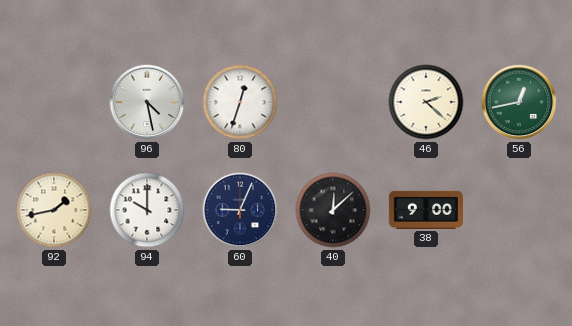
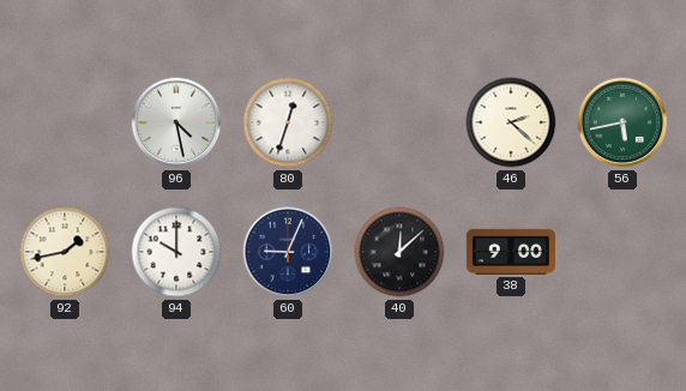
56: 12:43 -> 5:43
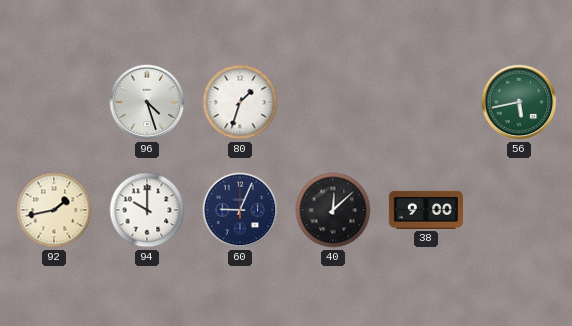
96: 4:28 -> 4:27
80: 12:33 -> 1:33
46: 2:22 -> none
